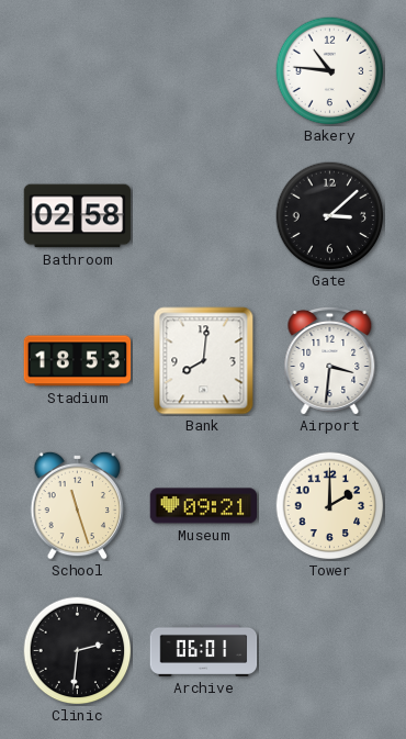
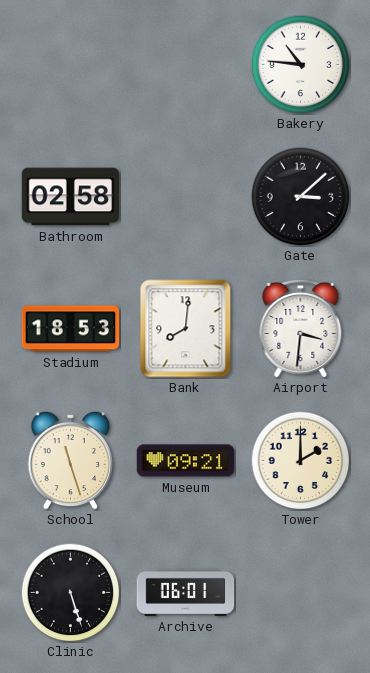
Clinic: 2:31 -> 5:27
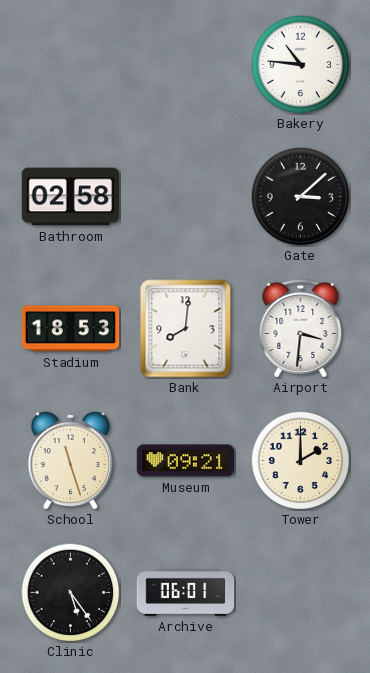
Clinic: 5:27 -> 5:24
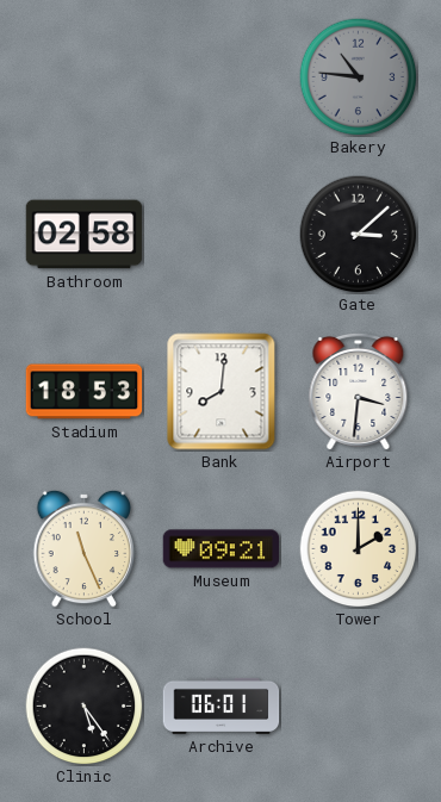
Bakery dial: white -> grey
School: 11:27 -> 11:26
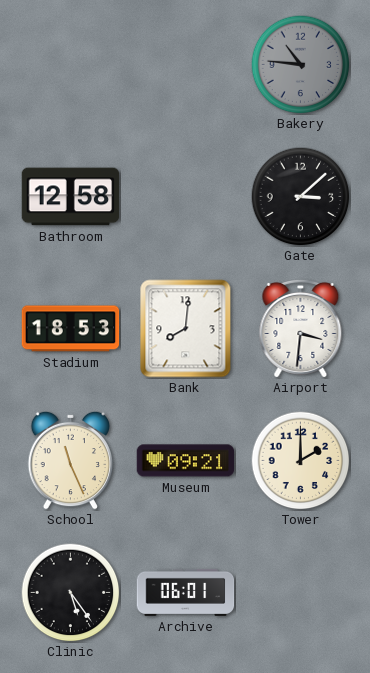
Bathroom: 02:58 -> 12:58
